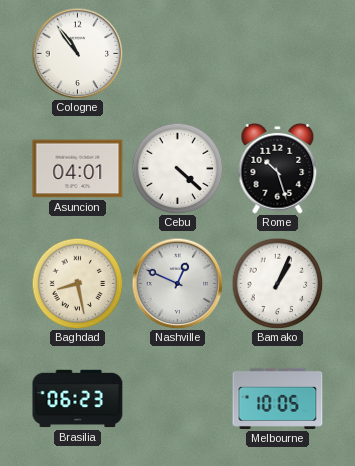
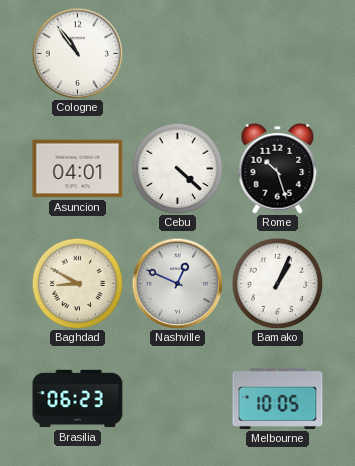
Baghdad: 8:28 -> 8:50
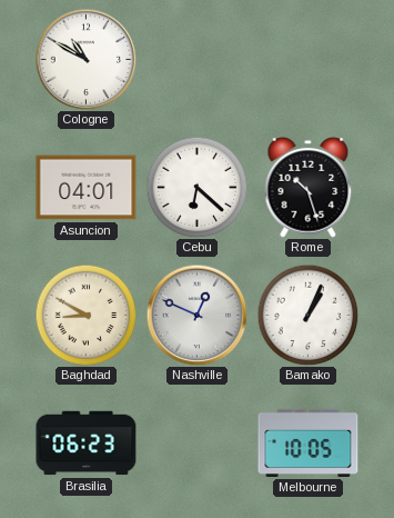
Cologne: 10:54 -> 10:50
Cebu: 4:22 -> 6:22
